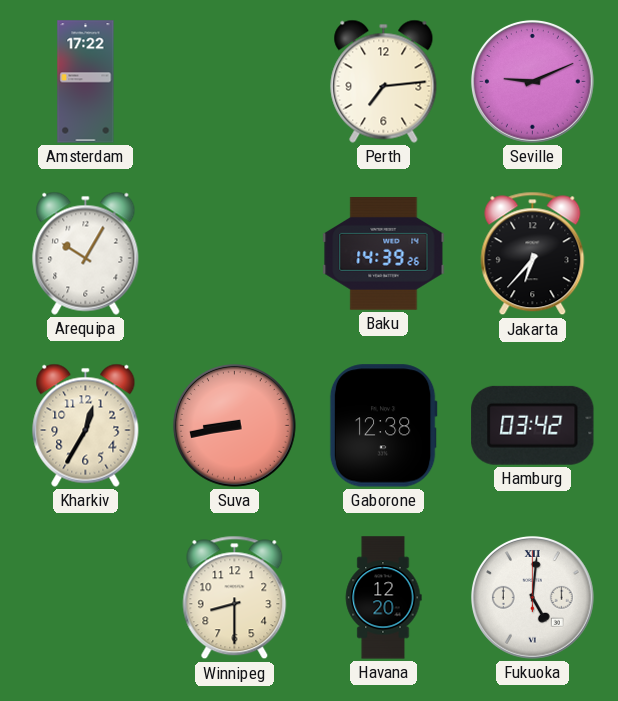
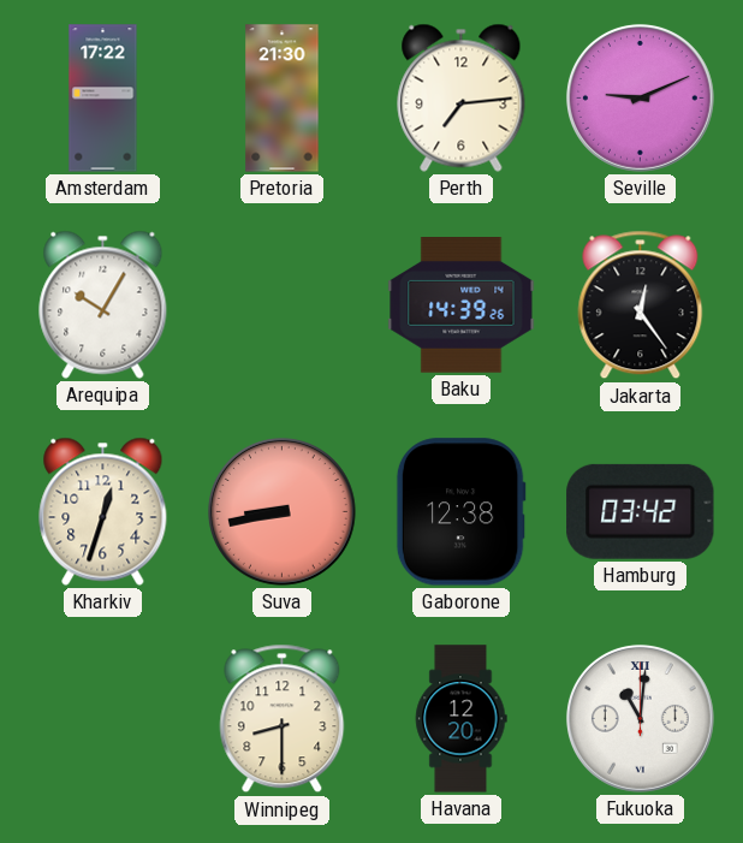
Pretoria: none -> 21:30
Jakarta: 6:37 -> 12:24
Kharkiv: 12:35 -> 12:33
Fukuoka: 5:01 -> 11:01
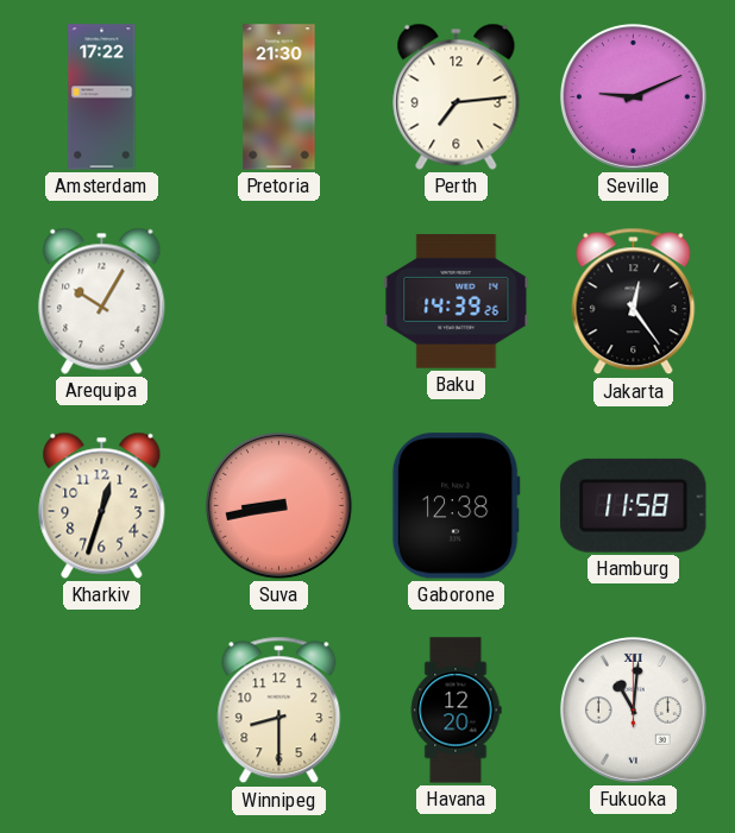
Hamburg: 03:42 -> 11:58
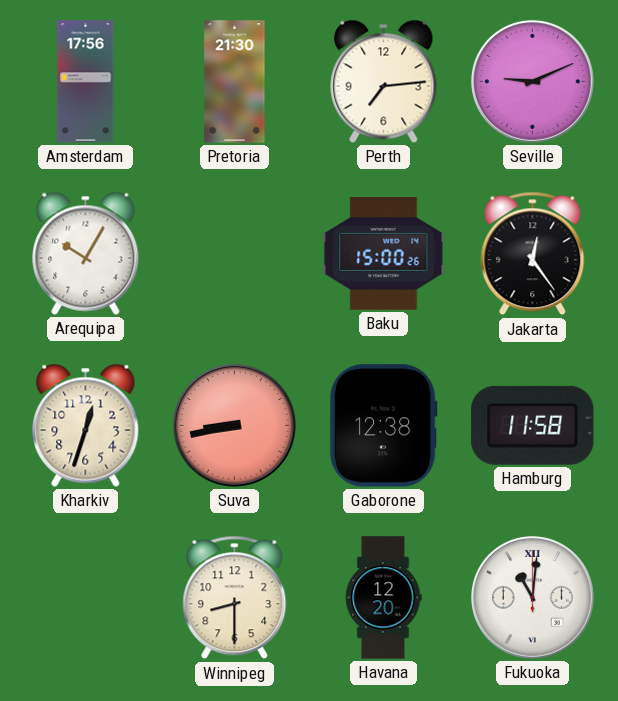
Amsterdam: 17:22 -> 17:56
Baku: 14:39 -> 15:00
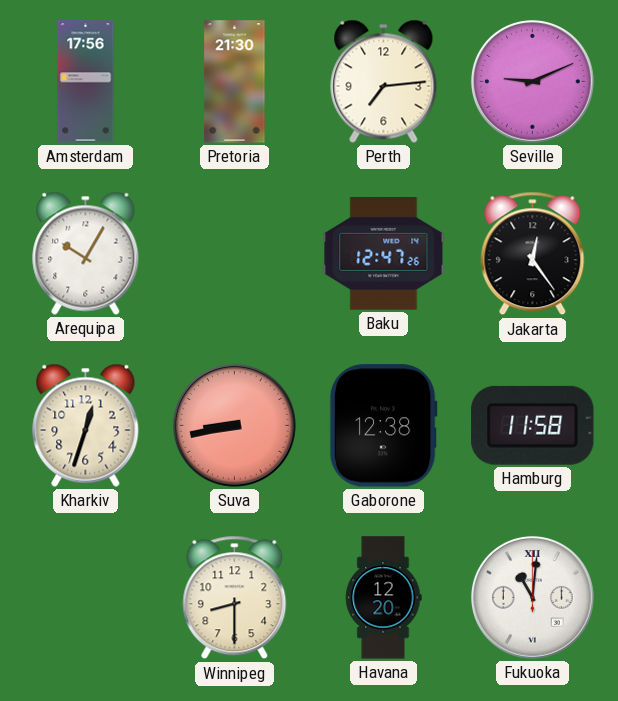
Baku: 15:00 -> 12:47
